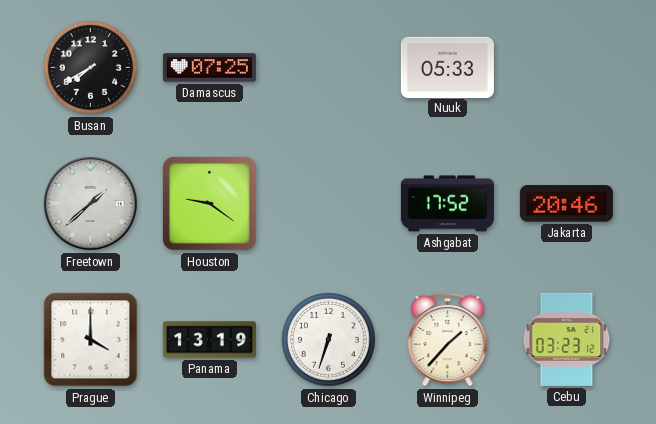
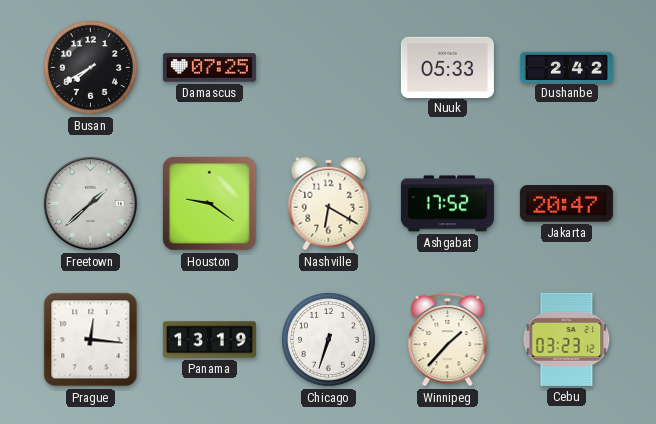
Dushanbe: none -> 2:42
Nashville: none -> 6:20
Jakarta: 20:46 -> 20:47
Prague: 4:00 -> 12:16
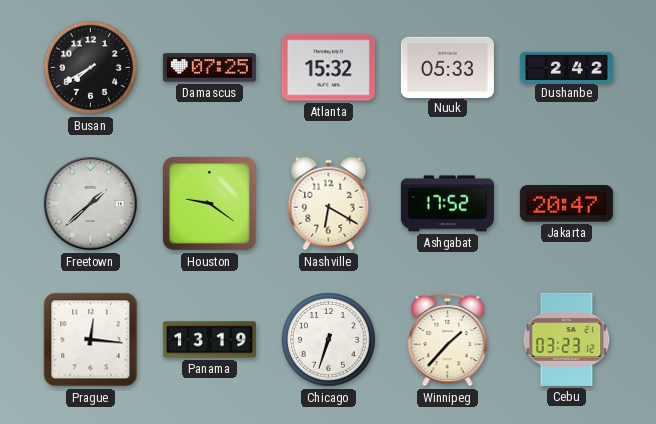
Atlanta: none -> 15:32
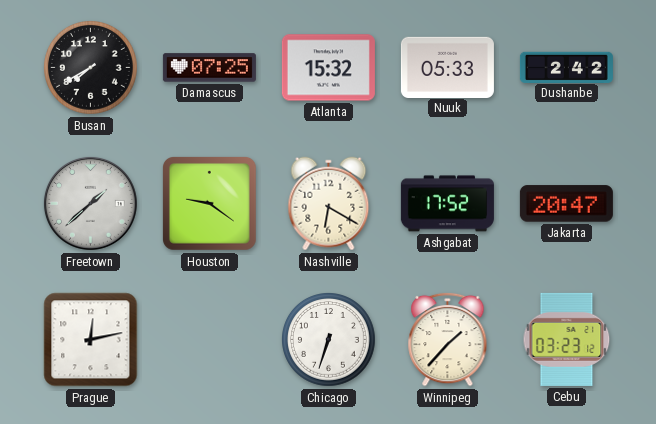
Prague: 12:16 -> 12:13
Panama: 13:19 -> none
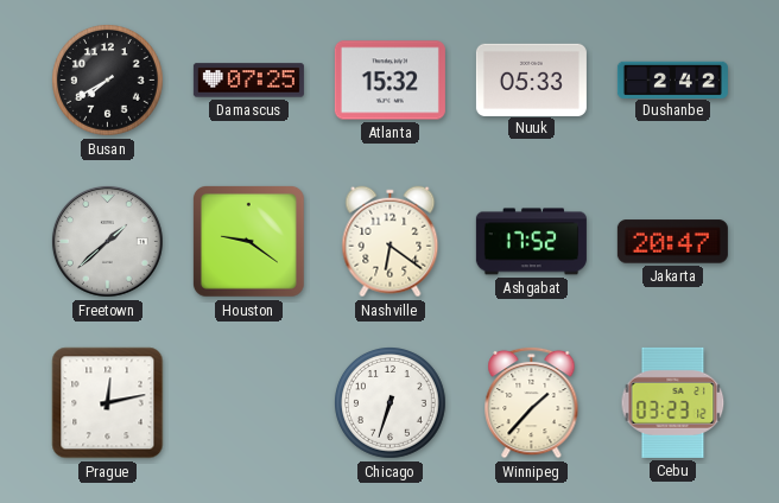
Nashville: 6:20 -> 6:21
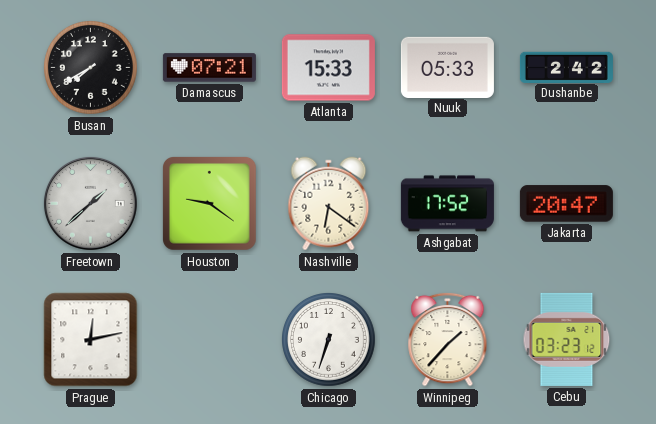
Damascus: 07:25 -> 07:21
Atlanta: 15:32 -> 15:33
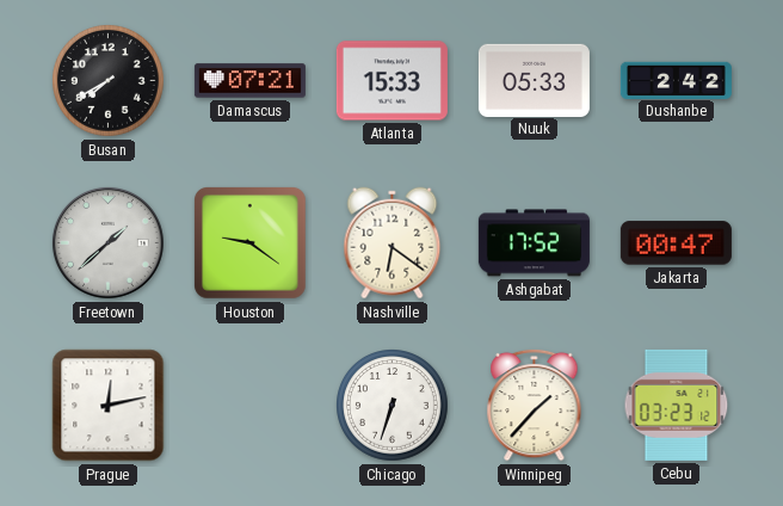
Jakarta: 20:47 -> 00:47
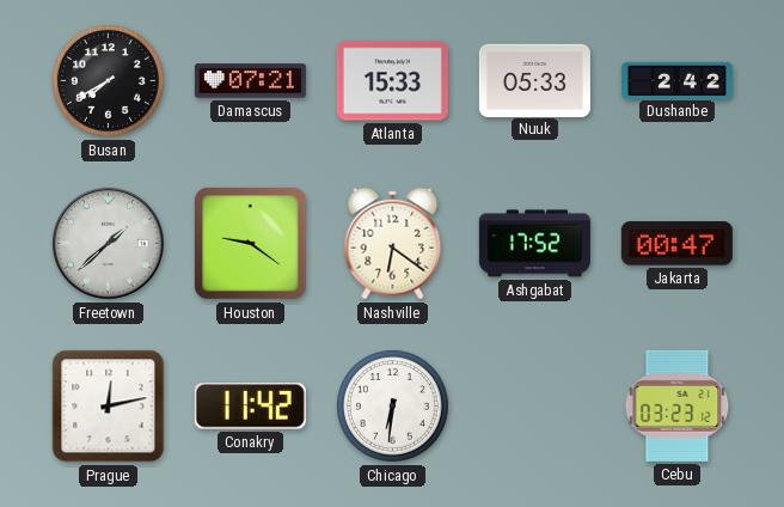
Conakry: none -> 11:42
Chicago: 6:33 -> 6:31
Winnipeg: 1:37 -> none
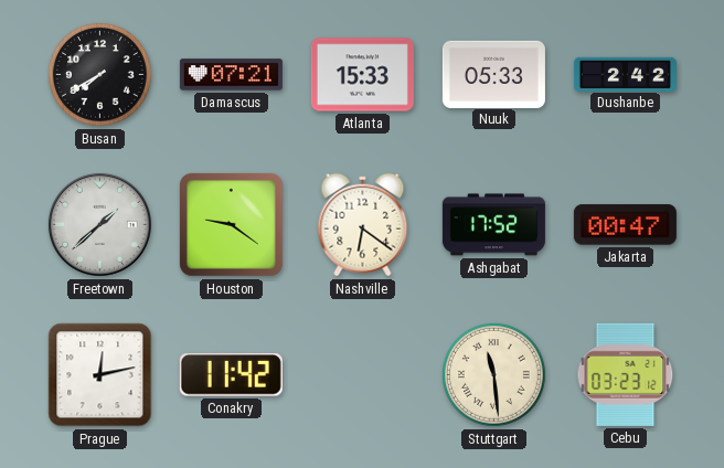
Chicago: 6:31 -> none
Stuttgart: none -> 11:29
